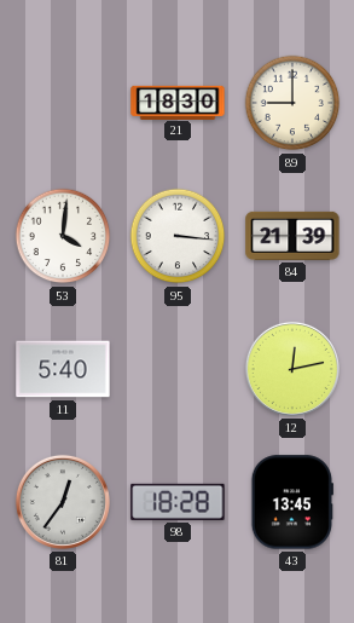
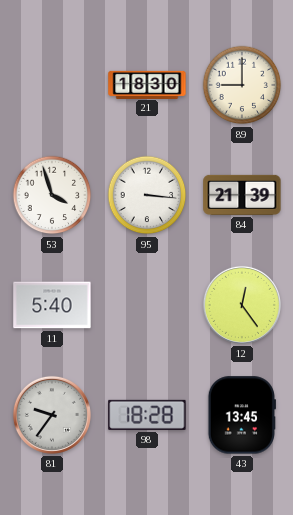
53: 4:01 -> 3:57
12: 12:13 -> 12:24
81: 12:36 -> 9:36
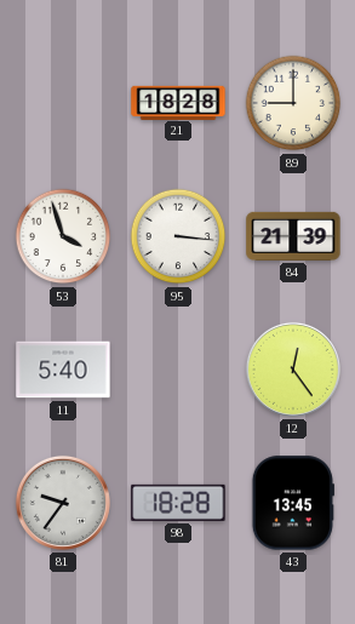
21: 18:30 -> 18:28
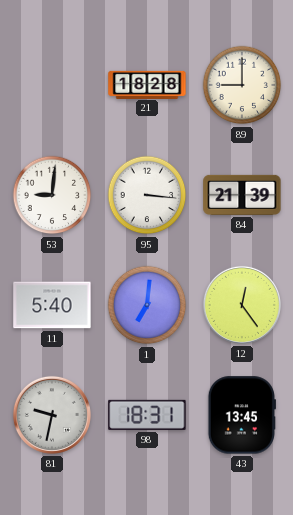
53: 3:57 -> 9:01
1: none -> 7:01
81: 9:36 -> 9:32
98: 18:28 -> 18:31
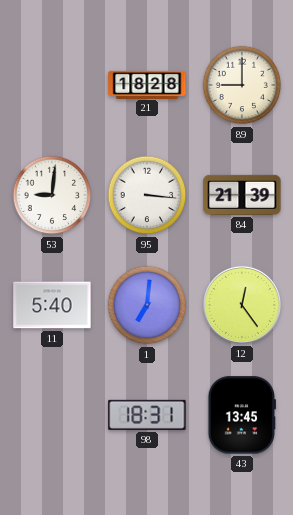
81: 9:32 -> none
